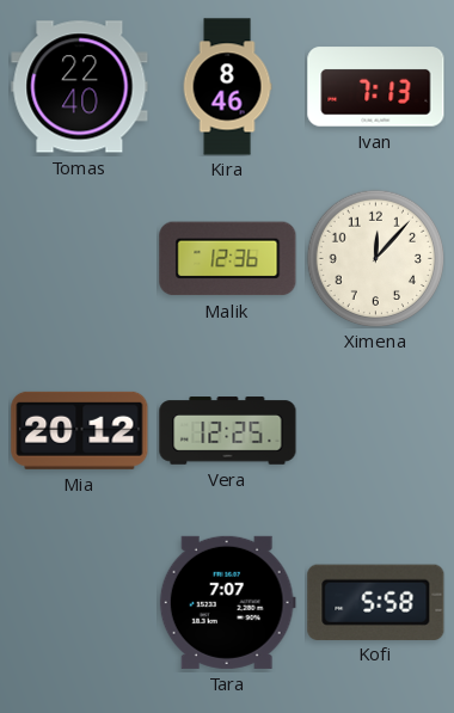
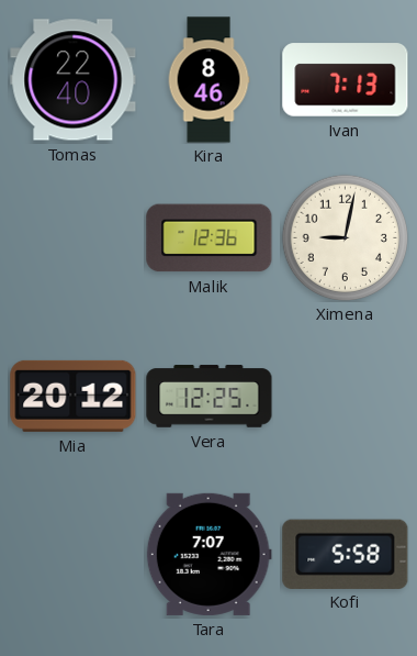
Ximena: 12:07 -> 9:02
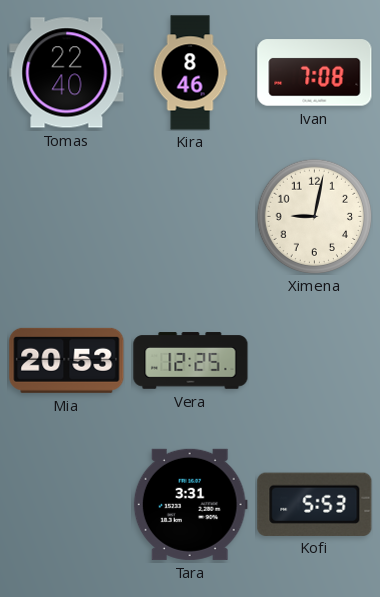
Ivan: 7:13 -> 7:08
Malik: 12:36 -> none
Mia: 20:12 -> 20:53
Tara: 7:07 -> 3:31
Kofi: 5:58 -> 5:53
